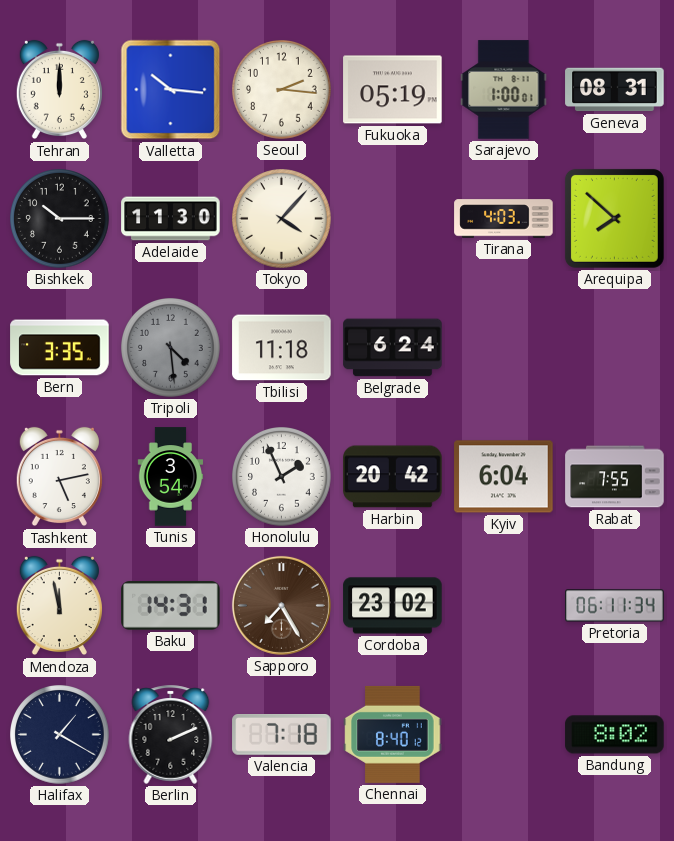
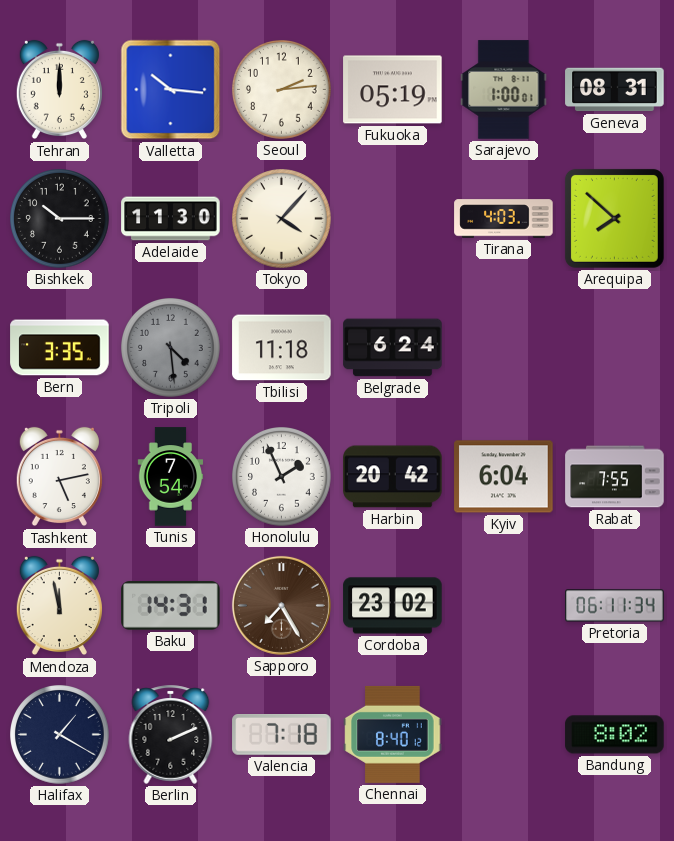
Seoul: 2:16 -> 2:14
Tunis: 3:54 -> 7:54
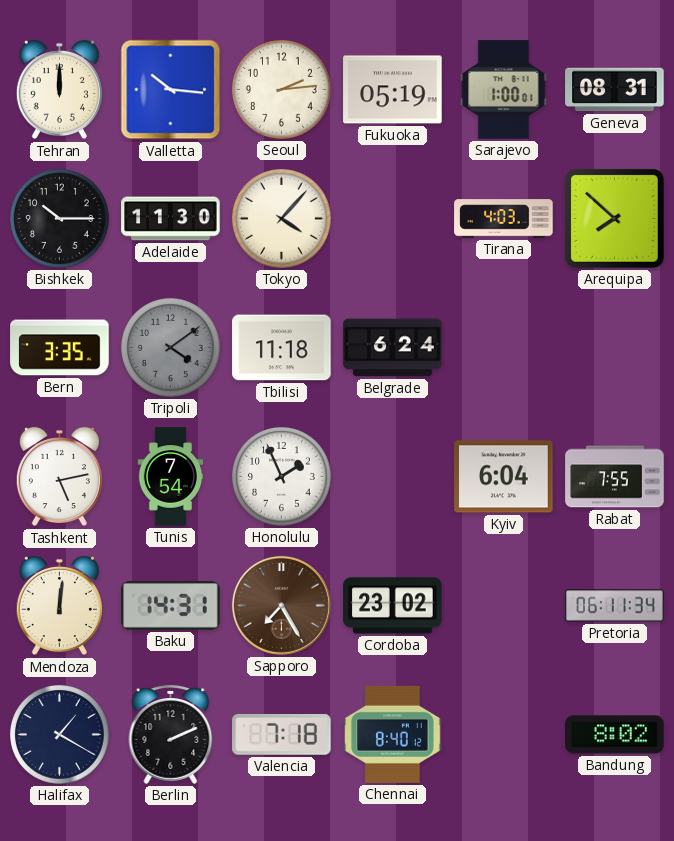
Tripoli: 4:29 -> 4:09
Harbin: 20:42 -> none
Mendoza: 11:58 -> 12:01
